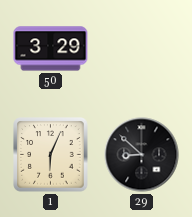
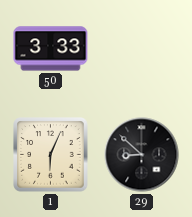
50: 3:29 -> 3:33
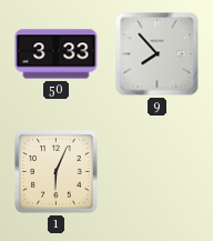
9: none -> 7:53
29: 8:52 -> none
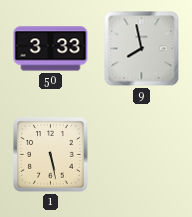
9: 7:53 -> 7:58
1: 6:04 -> 5:28
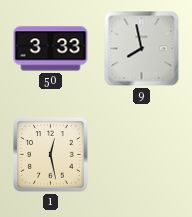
1: 5:28 -> 12:28
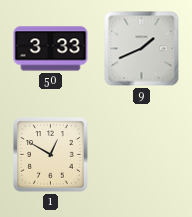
9: 7:58 -> 1:41
1: 12:28 -> 12:50
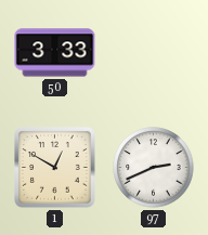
9: 1:41 -> none
97: none -> 2:41
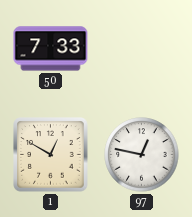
50: 3:33 -> 7:33
97: 2:41 -> 12:47
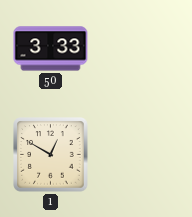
50: 7:33 -> 3:33
97: 12:47 -> none
